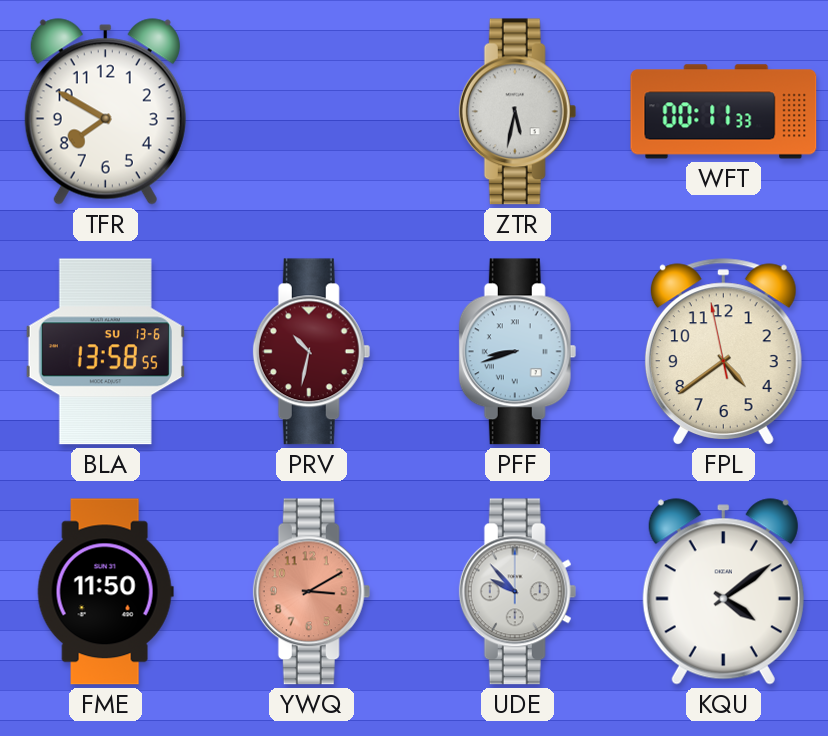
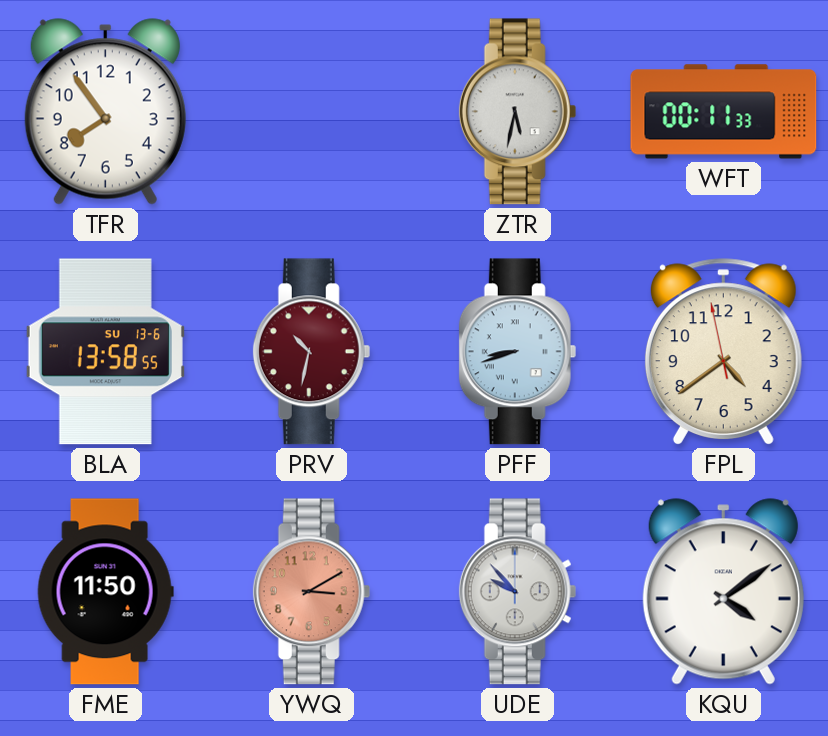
TFR: 7:50 -> 7:54
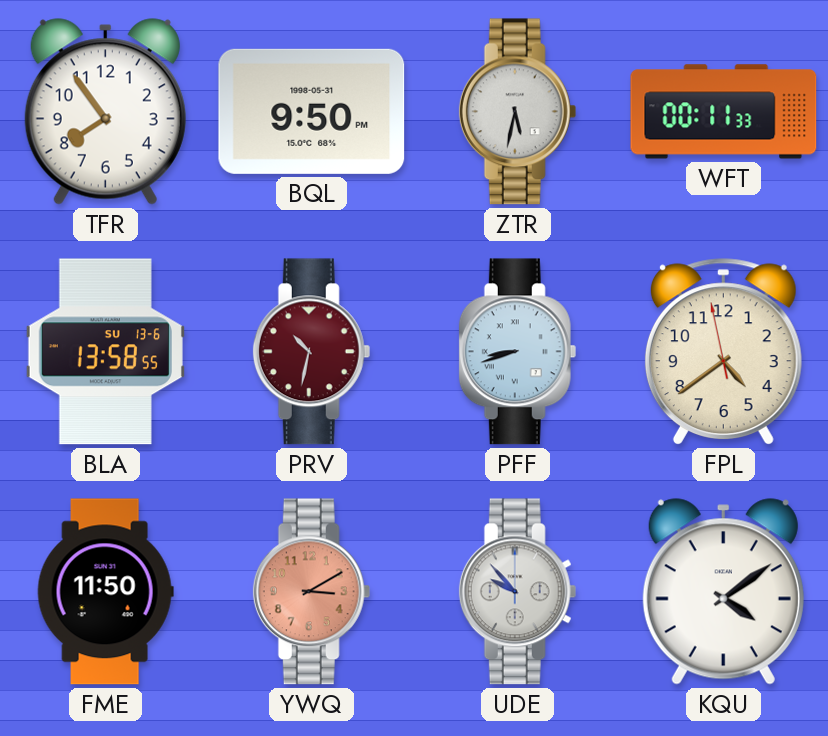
BQL: none -> 9:50
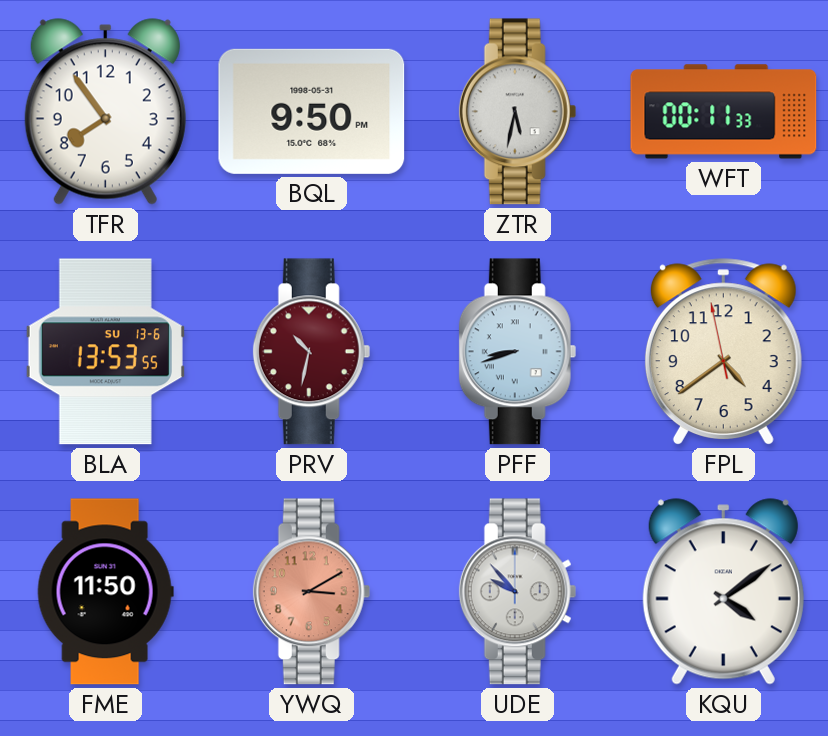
BLA: 13:58 -> 13:53
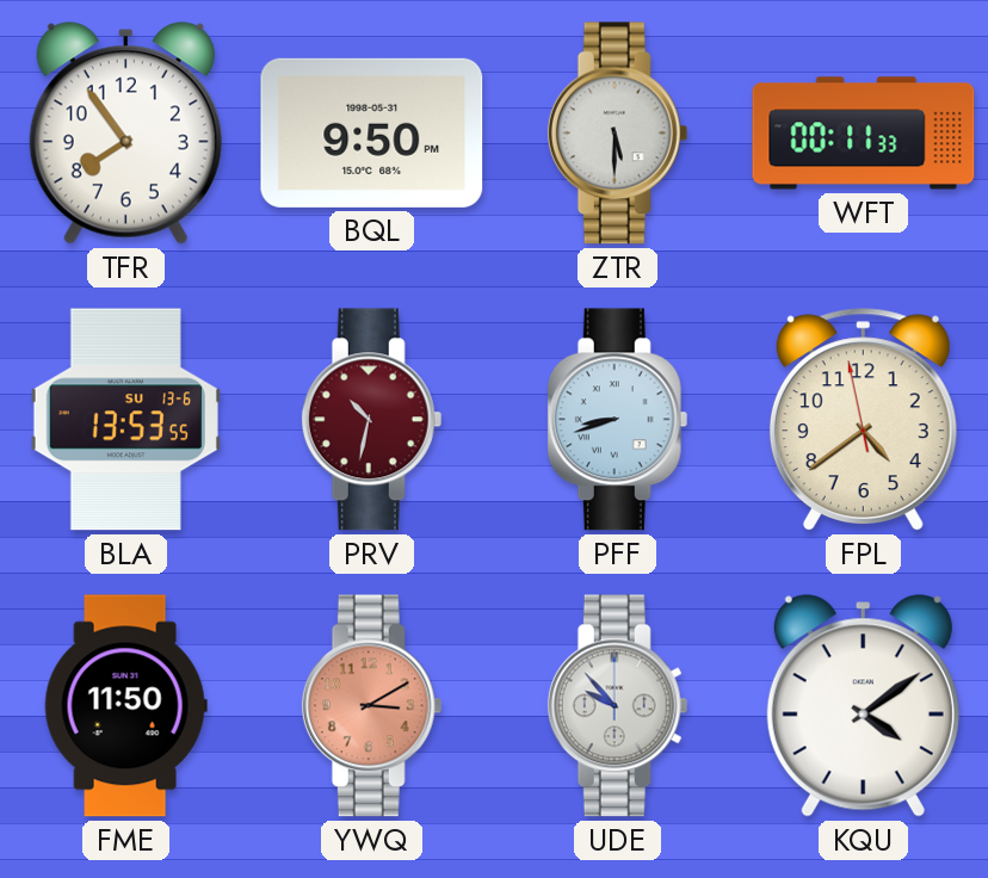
ZTR: 5:32 -> 5:30
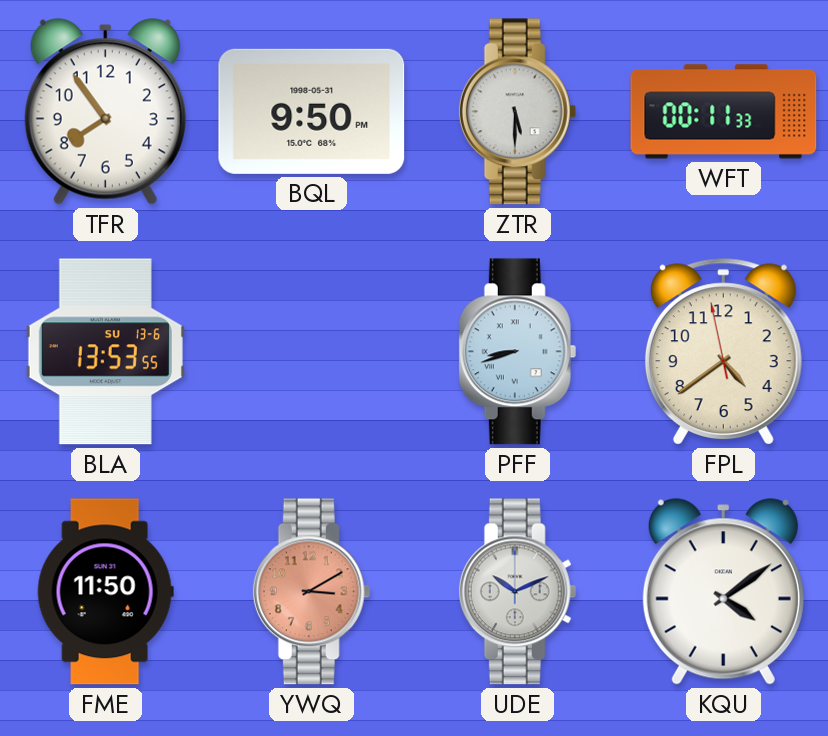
PRV: 10:32 -> none
UDE: 9:53 -> 10:11
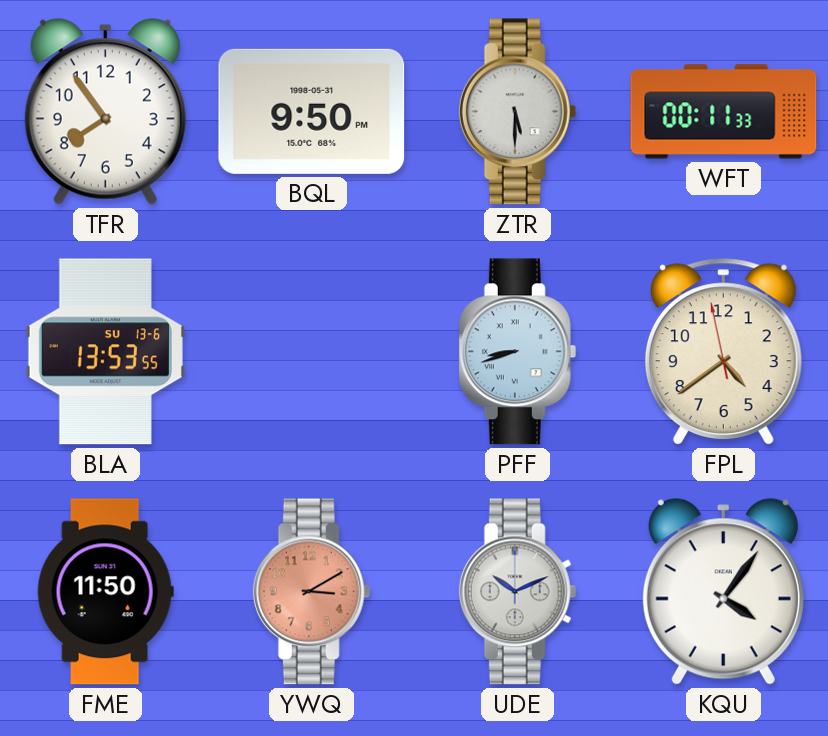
KQU: 4:09 -> 4:06
